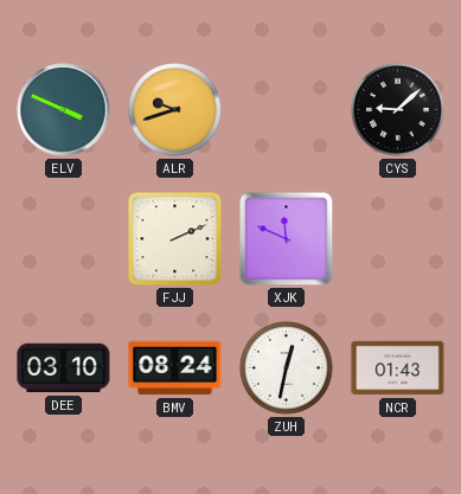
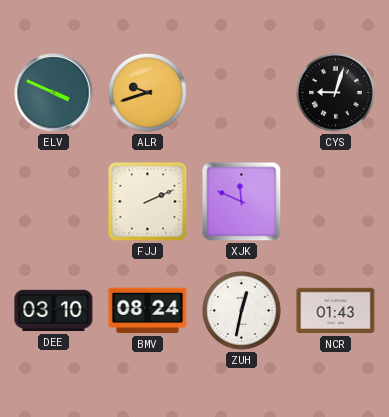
CYS: 9:08 -> 9:03
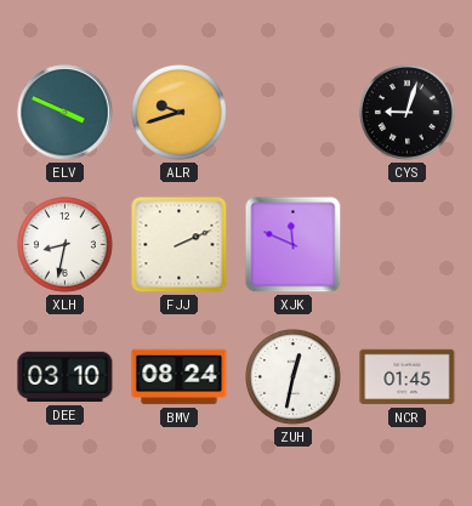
XLH: none -> 8:32
NCR: 01:43 -> 01:45
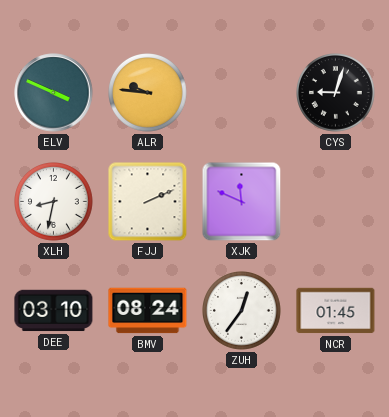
ALR: 9:42 -> 9:46
ZUH: 12:32 -> 12:36
